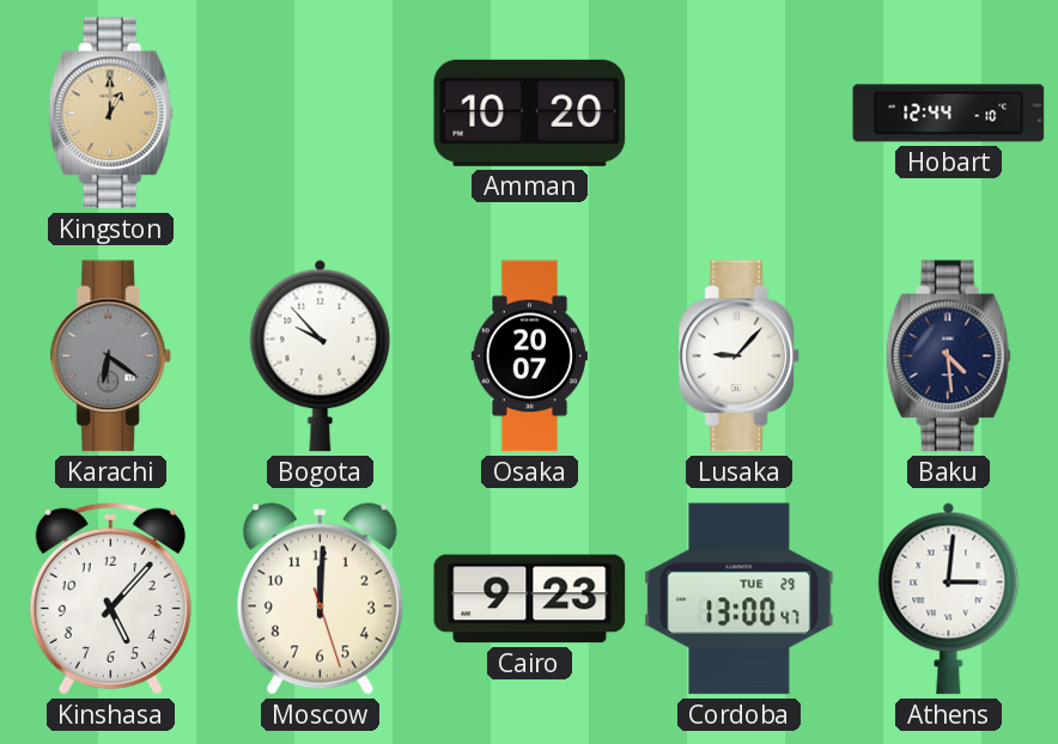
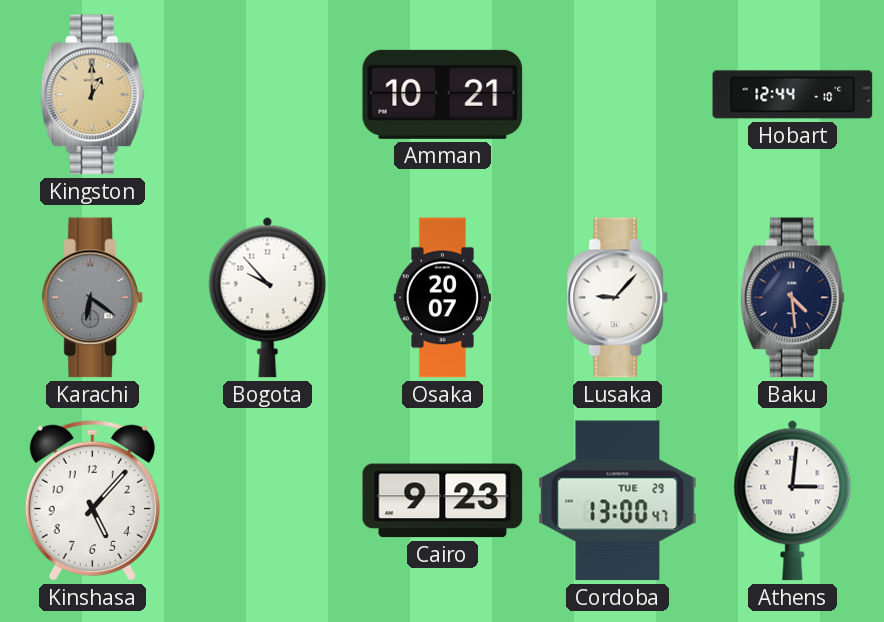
Amman: 10:20 -> 10:21
Moscow: 12:00 -> none
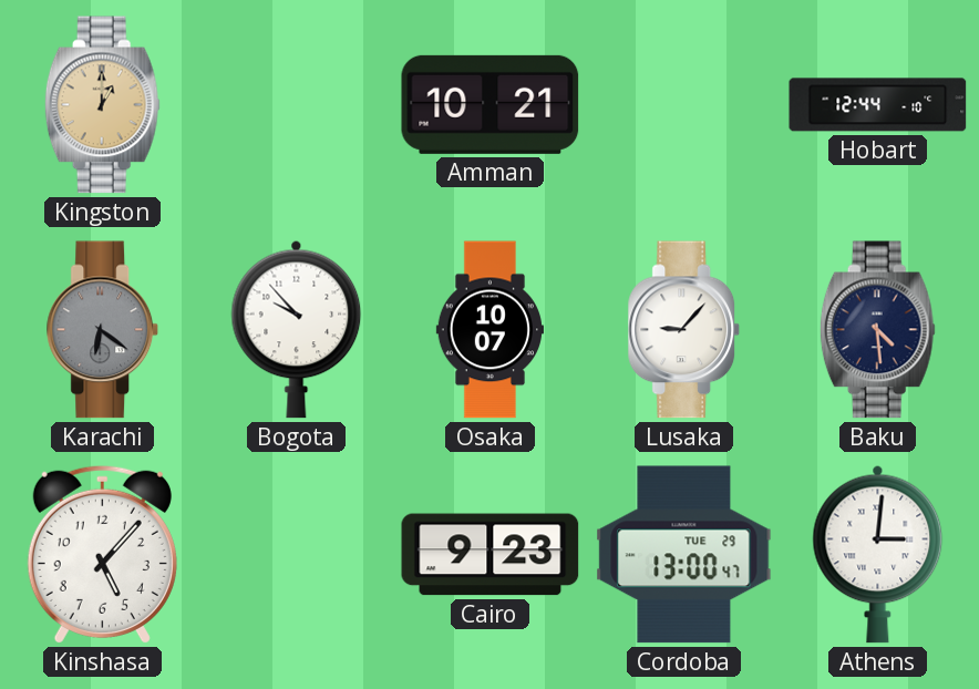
Osaka: 20:07 -> 10:07
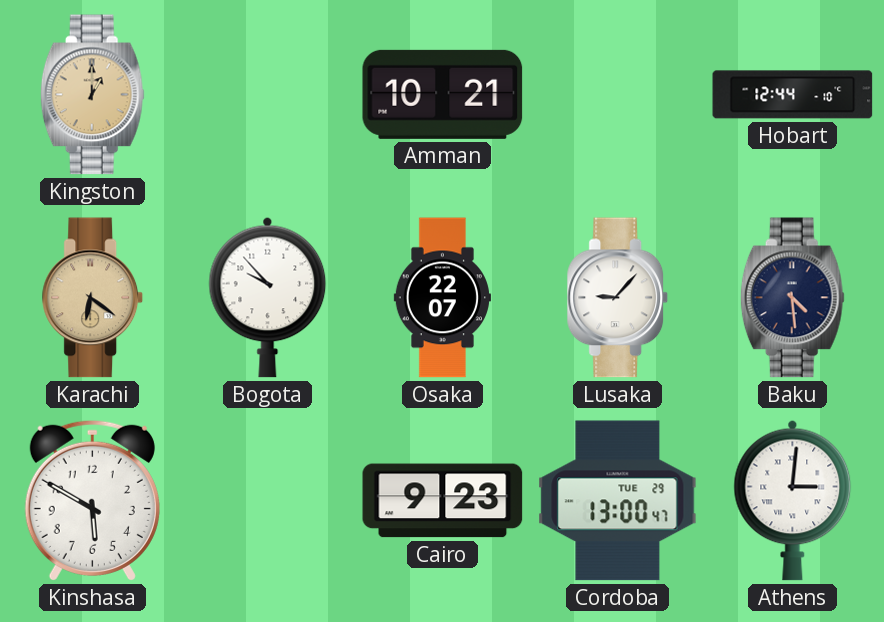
Karachi dial: grey -> champagne
Osaka: 10:07 -> 22:07
Kinshasa: 5:07 -> 5:50
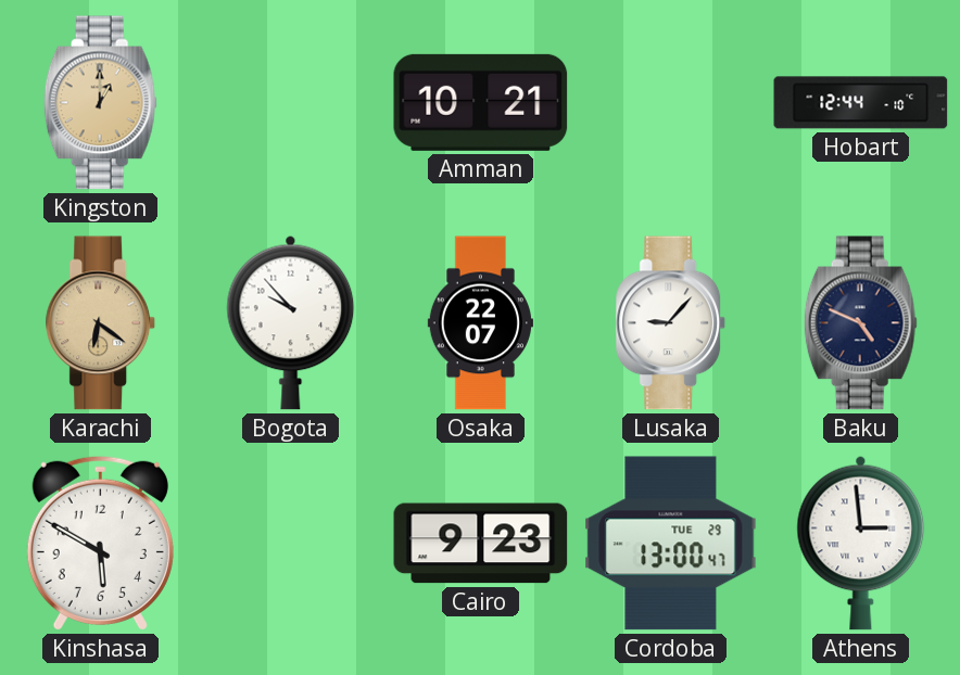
Baku: 4:29 -> 4:49
Athens: 3:01 -> 2:59
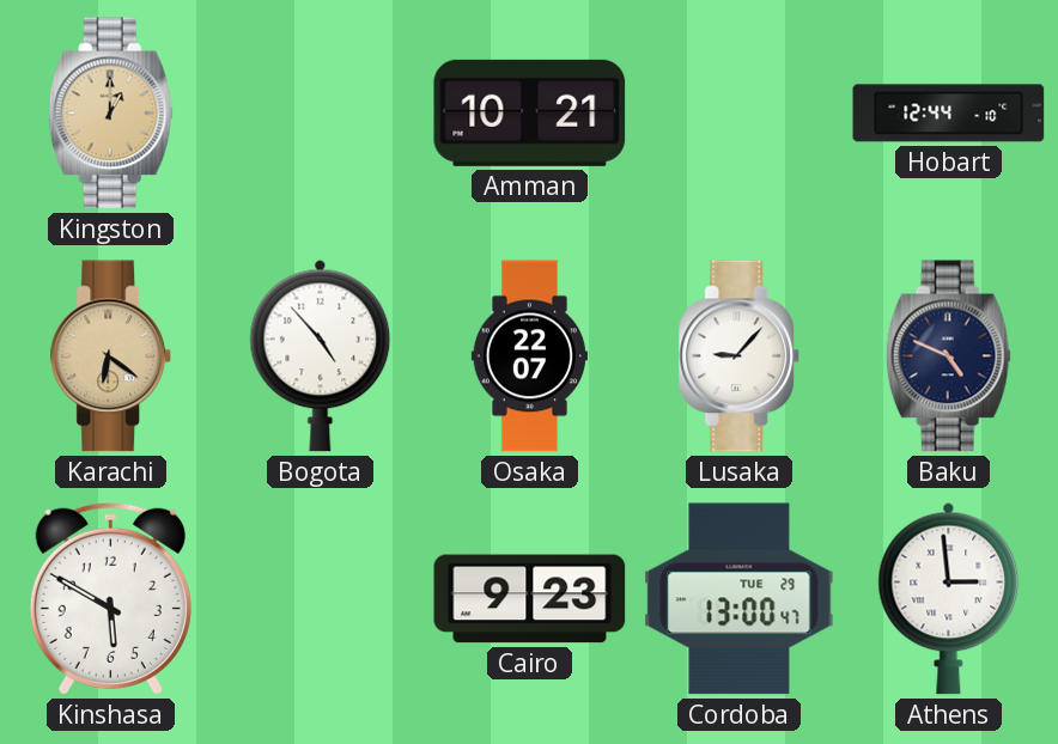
Bogota: 9:53 -> 4:53
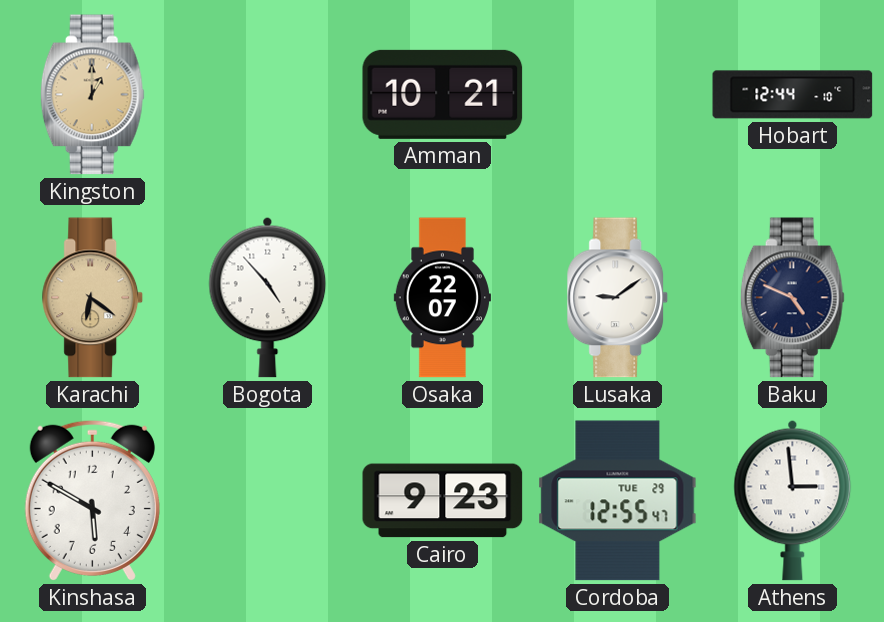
Lusaka: 9:07 -> 9:09
Cordoba: 13:00 -> 12:55
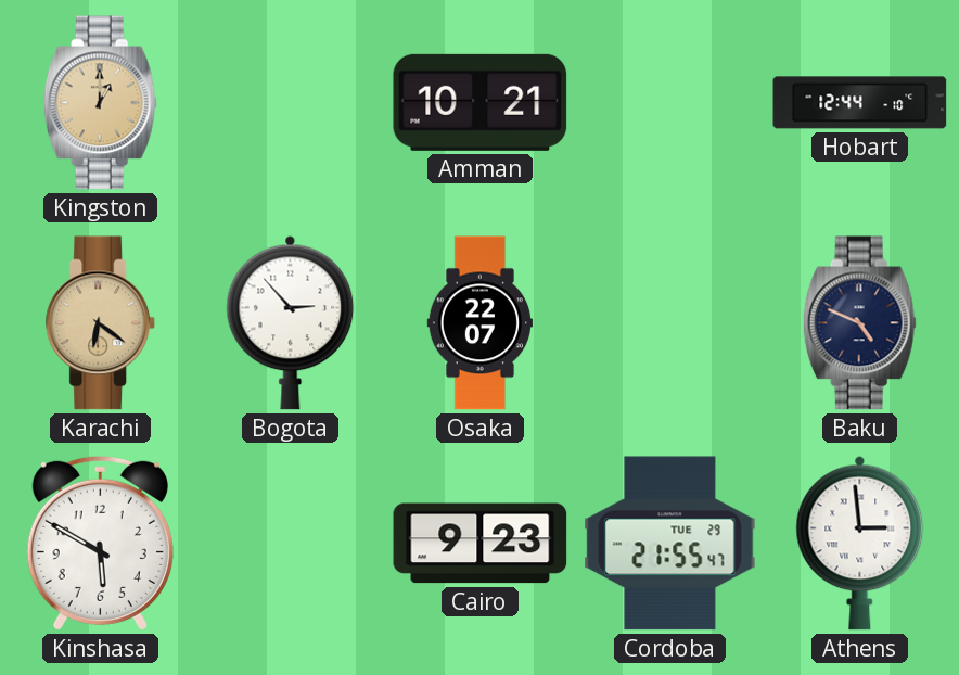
Bogota: 4:53 -> 2:53
Lusaka: 9:09 -> none
Cordoba: 12:55 -> 21:55
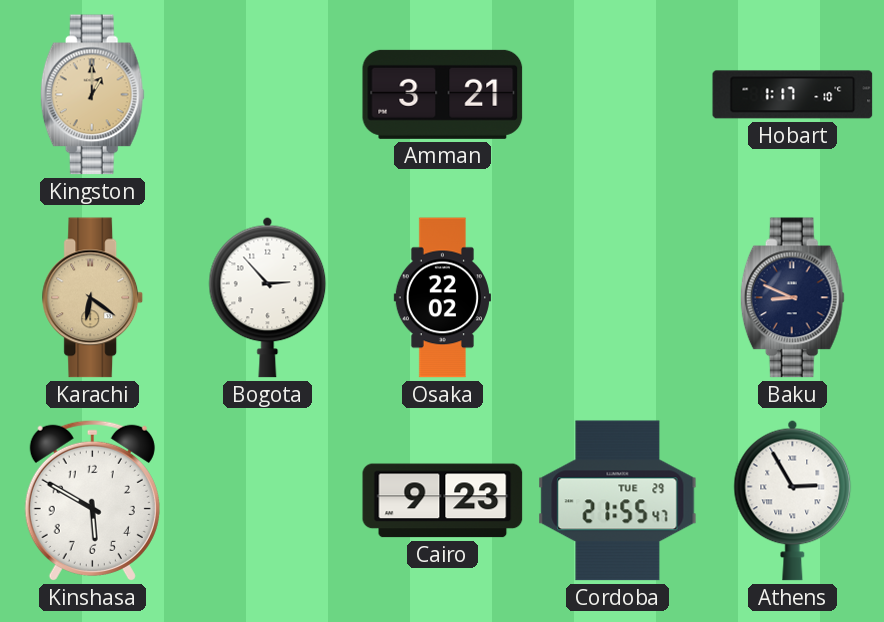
Amman: 10:21 -> 3:21
Hobart: 12:44 -> 1:17
Osaka: 22:07 -> 22:02
Baku: 4:49 -> 8:49
Athens: 2:59 -> 2:55
